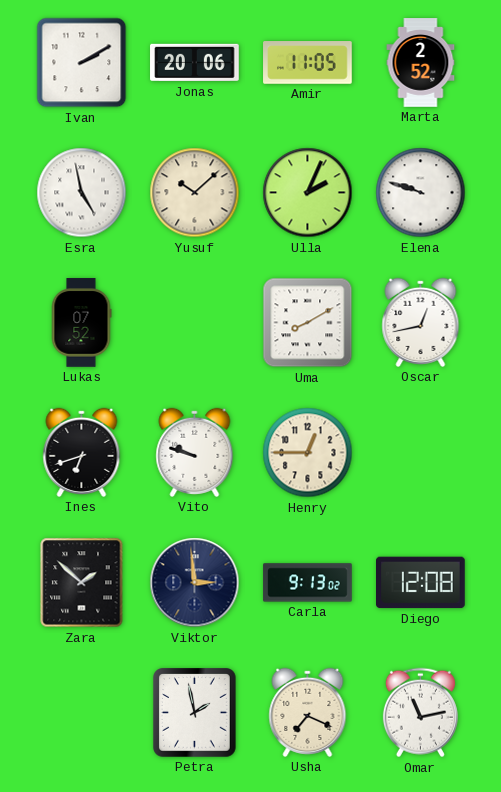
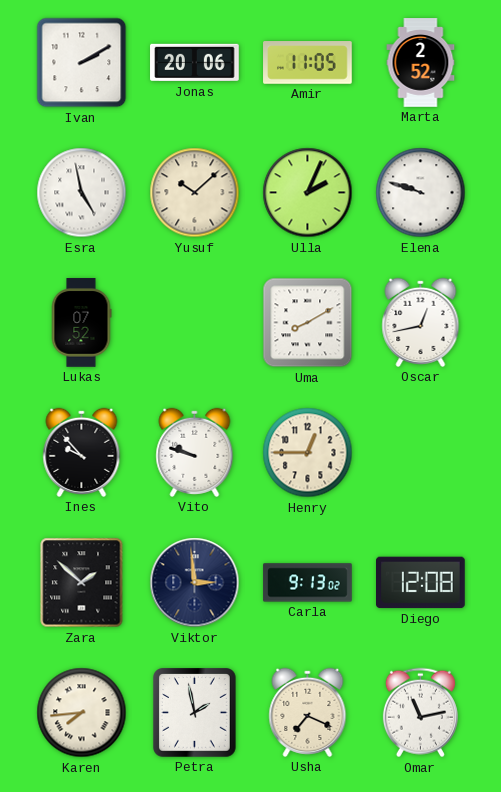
Ines: 6:42 -> 9:53
Karen: none -> 7:44
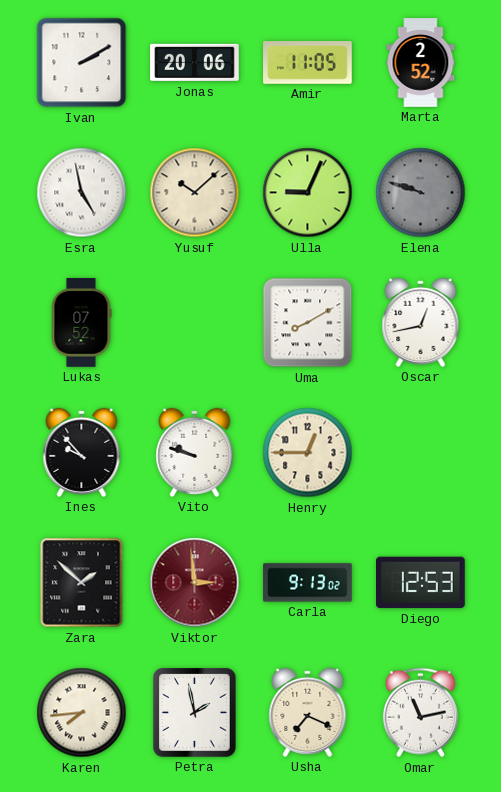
Ulla: 2:04 -> 9:04
Elena dial: white -> grey
Viktor dial: navy -> burgundy
Diego: 12:08 -> 12:53
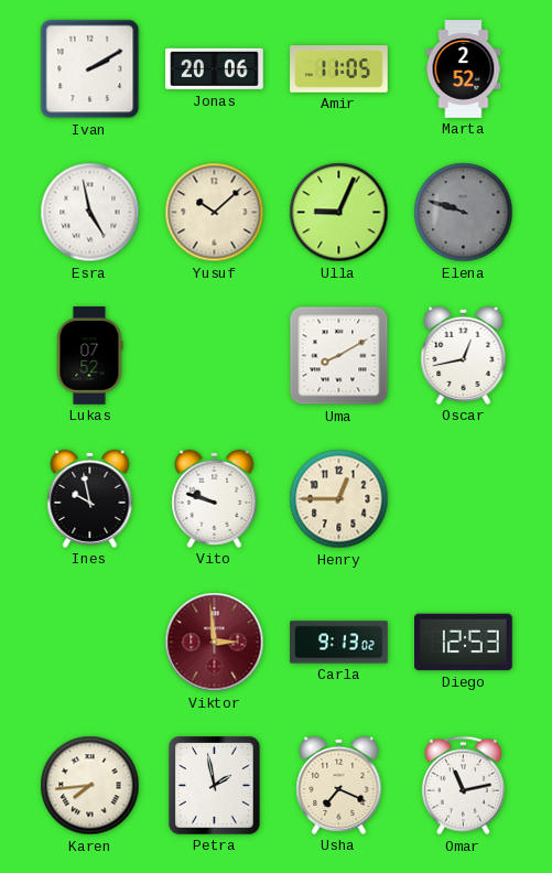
Ines: 9:53 -> 9:58
Zara: 1:52 -> none
